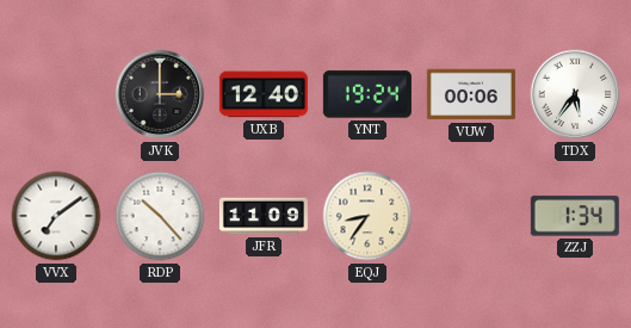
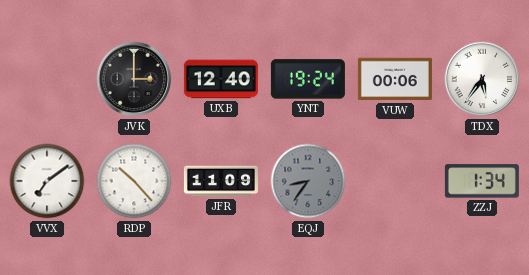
EQJ dial: cream -> grey
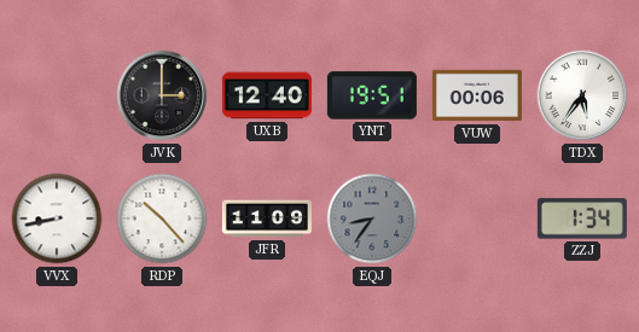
YNT: 19:24 -> 19:51
VVX: 7:09 -> 8:43
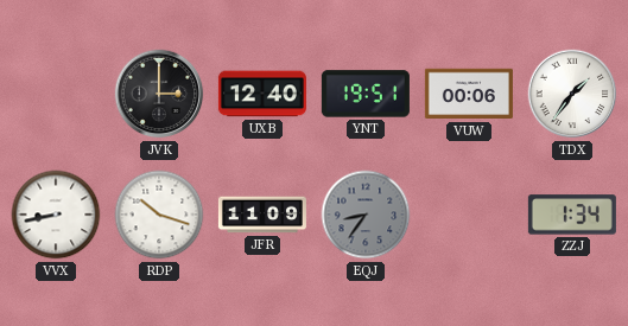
TDX: 5:36 -> 1:36
RDP: 10:23 -> 10:18
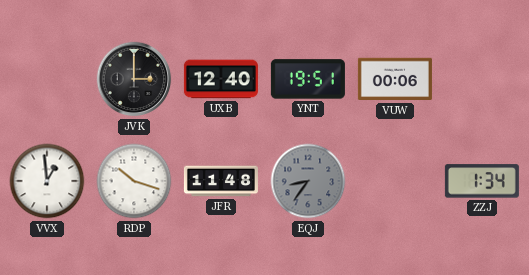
TDX: 1:36 -> none
VVX: 8:43 -> 12:59
JFR: 11:09 -> 11:48
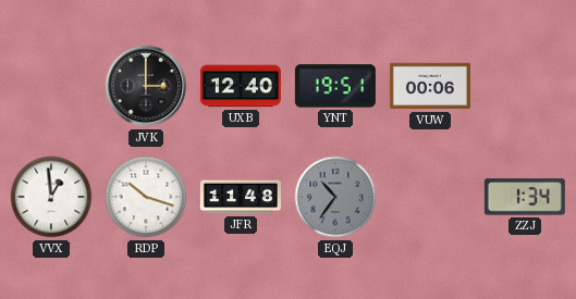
EQJ: 8:36 -> 10:36
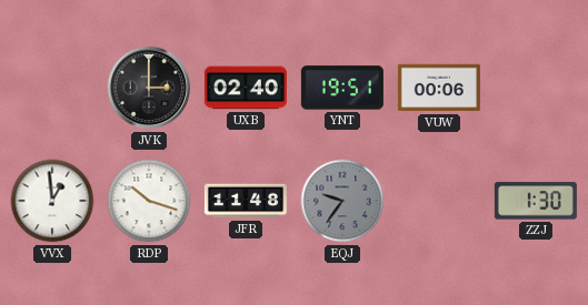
UXB: 12:40 -> 02:40
EQJ: 10:36 -> 9:36
ZZJ: 1:34 -> 1:30
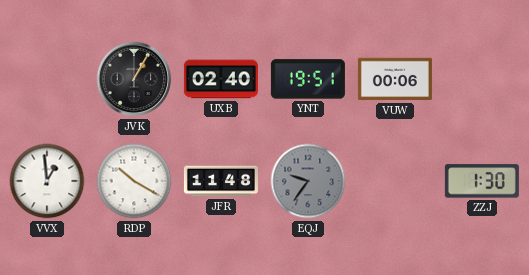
JVK: 3:00 -> 1:05
RDP: 10:18 -> 10:20
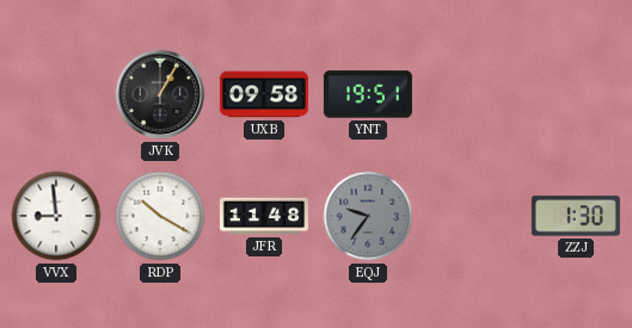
UXB: 02:40 -> 09:58
VUW: 00:06 -> none
VVX: 12:59 -> 8:59
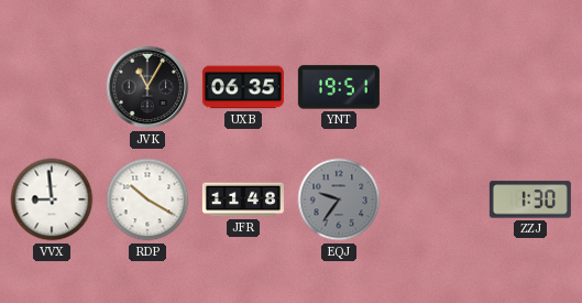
JVK: 1:05 -> 11:05
UXB: 09:58 -> 06:35
